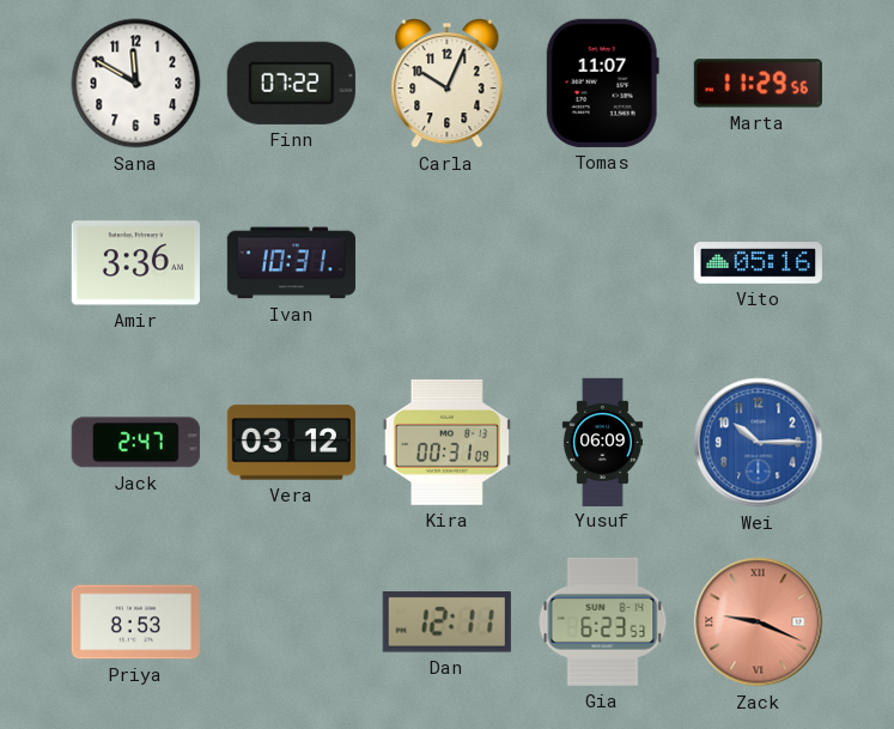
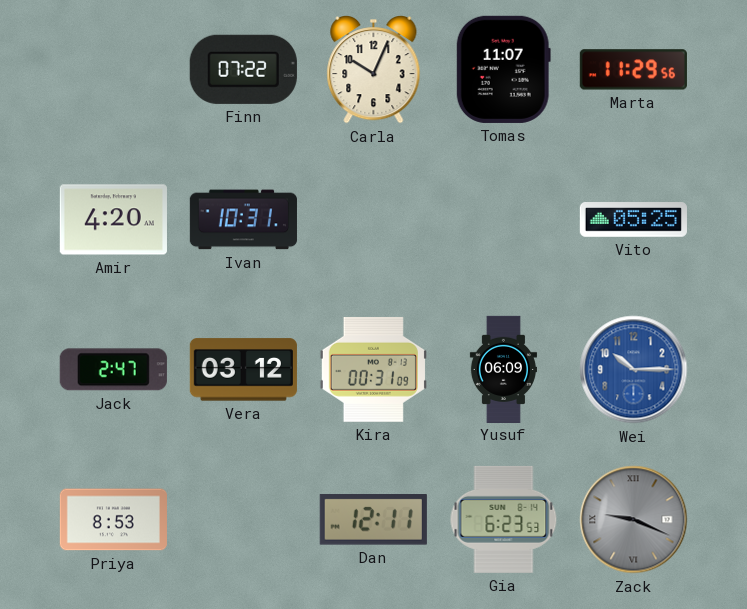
Sana: 11:50 -> none
Amir: 3:36 -> 4:20
Vito: 05:16 -> 05:25
Zack dial: salmon -> grey
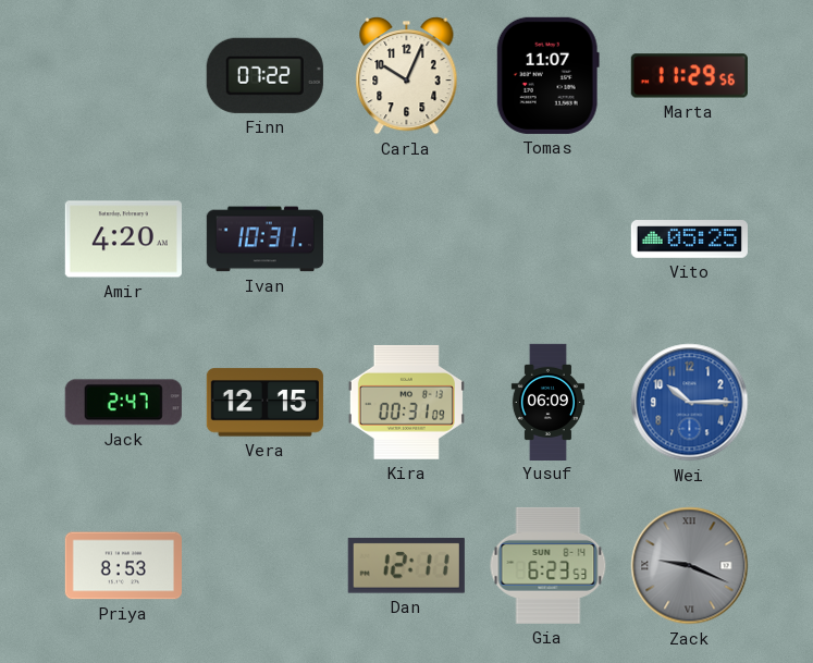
Vera: 03:12 -> 12:15
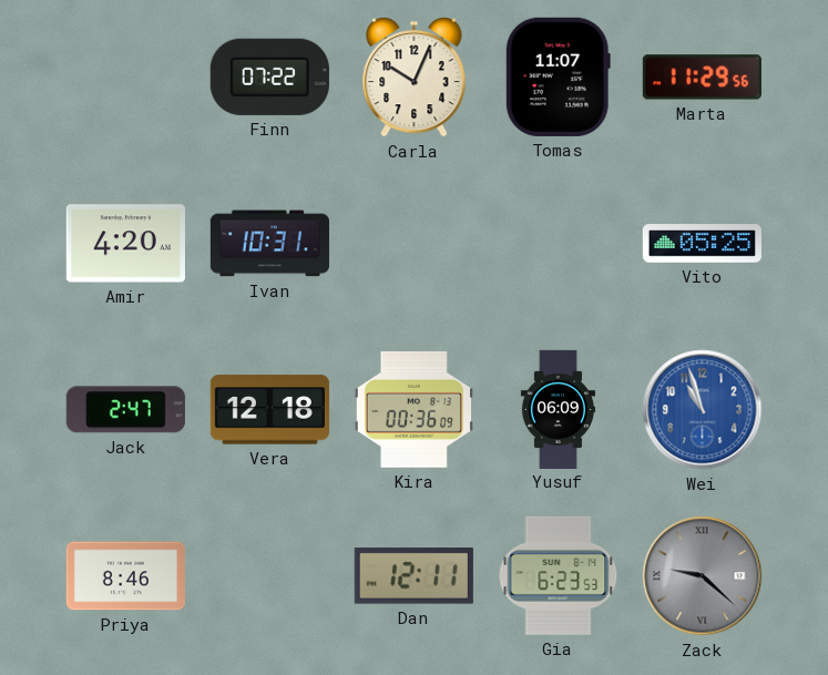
Vera: 12:15 -> 12:18
Kira: 00:31 -> 00:36
Wei: 10:15 -> 10:57
Priya: 8:53 -> 8:46
Zack: 9:19 -> 9:22
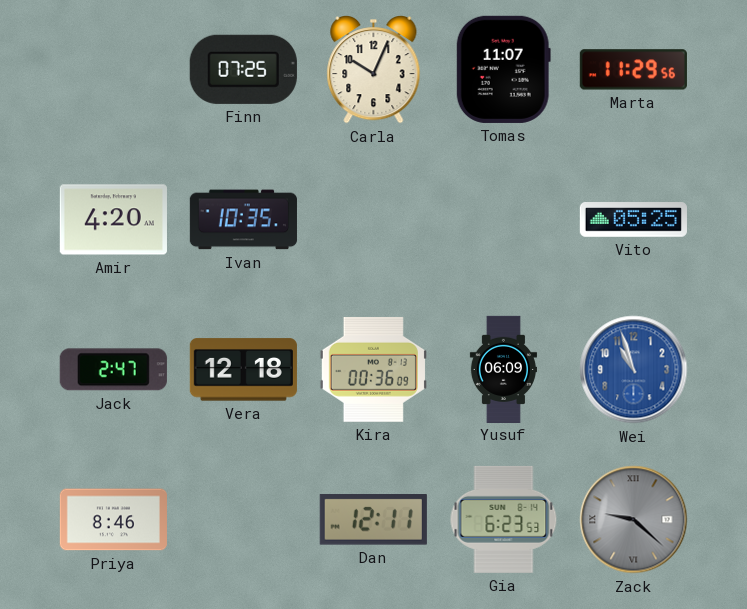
Finn: 07:22 -> 07:25
Ivan: 10:31 -> 10:35
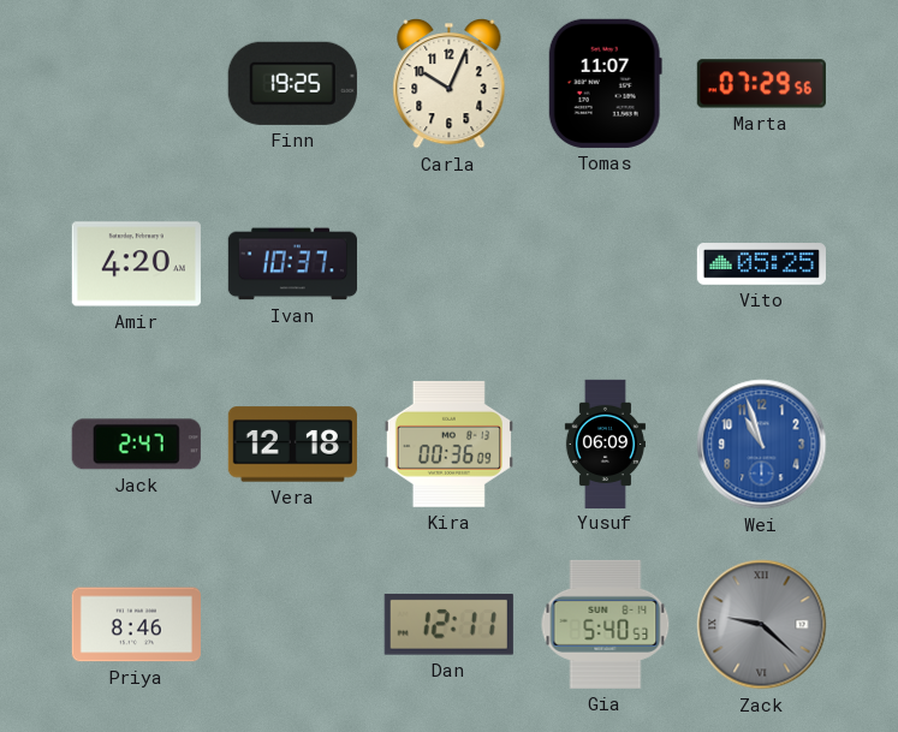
Finn: 07:25 -> 19:25
Marta: 11:29 -> 07:29
Ivan: 10:35 -> 10:37
Gia: 6:23 -> 5:40
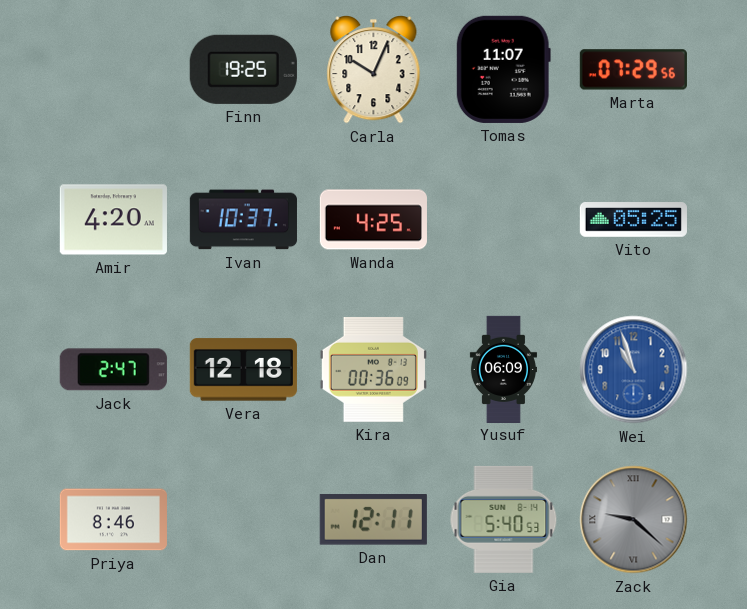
Wanda: none -> 4:25
